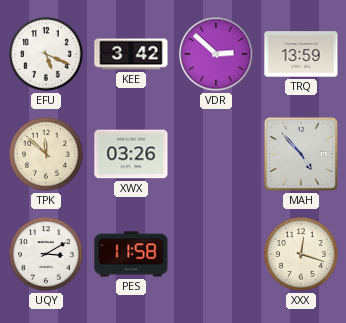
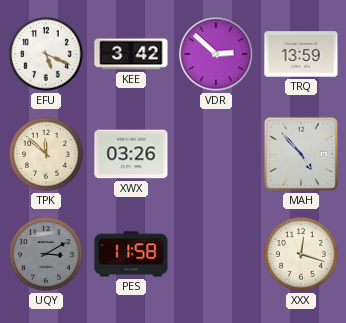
UQY dial: white -> grey
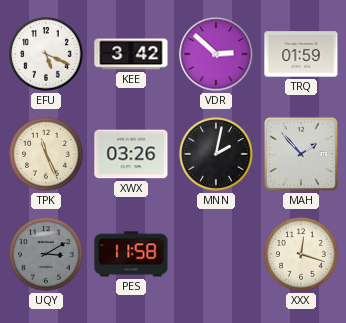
TRQ: 13:59 -> 01:59
TPK: 11:52 -> 11:26
MNN: none -> 2:02
MAH: 4:53 -> 1:53
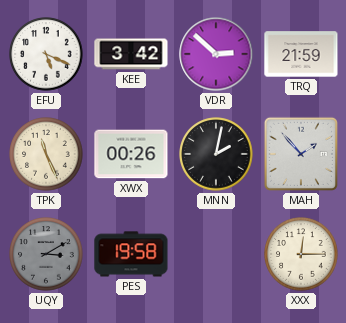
TRQ: 01:59 -> 21:59
XWX: 03:26 -> 00:26
PES: 11:58 -> 19:58
XXX: 12:18 -> 12:15
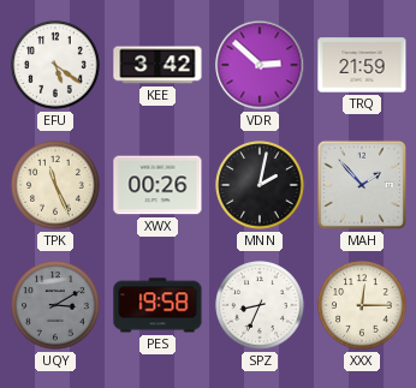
EFU: 5:19 -> 5:21
SPZ: none -> 8:34
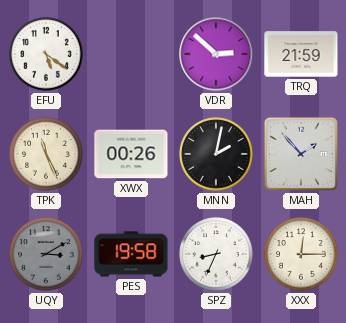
KEE: 3:42 -> none
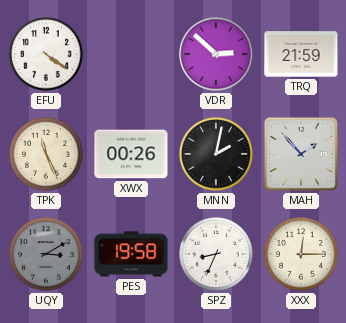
EFU: 5:21 -> 4:21
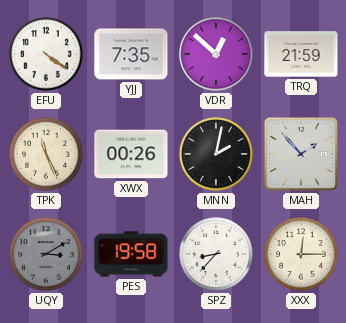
YJJ: none -> 7:35
VDR: 2:52 -> 12:52
SPZ: 8:34 -> 8:37
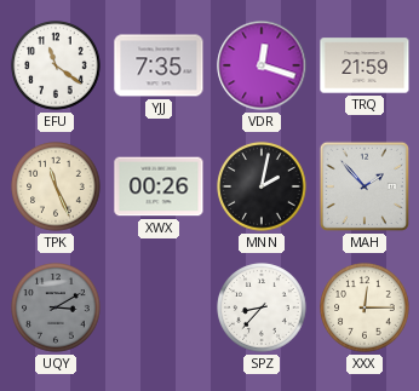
EFU: 4:21 -> 11:21
VDR: 12:52 -> 12:18
PES: 19:58 -> none
